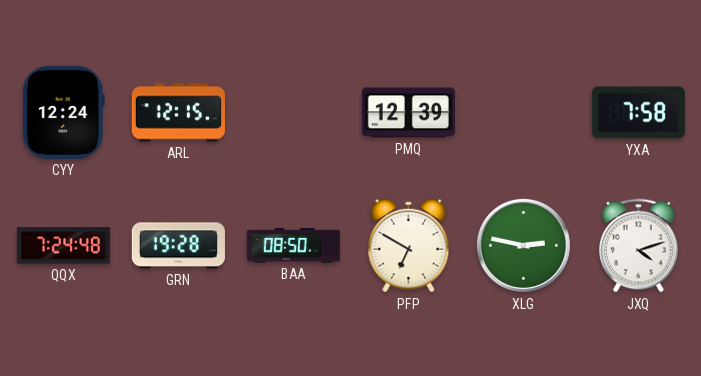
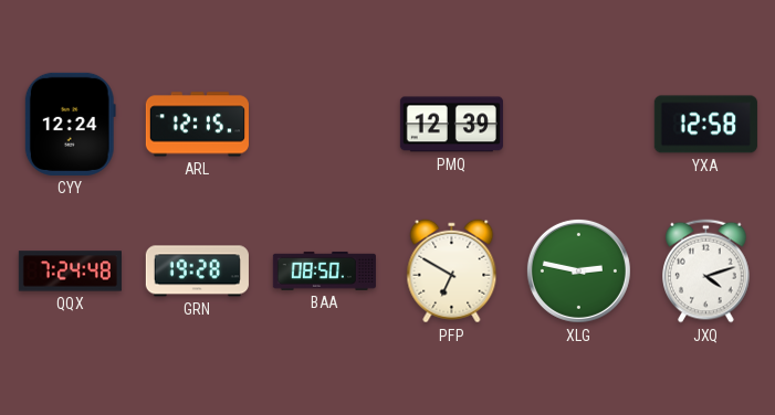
YXA: 7:58 -> 12:58
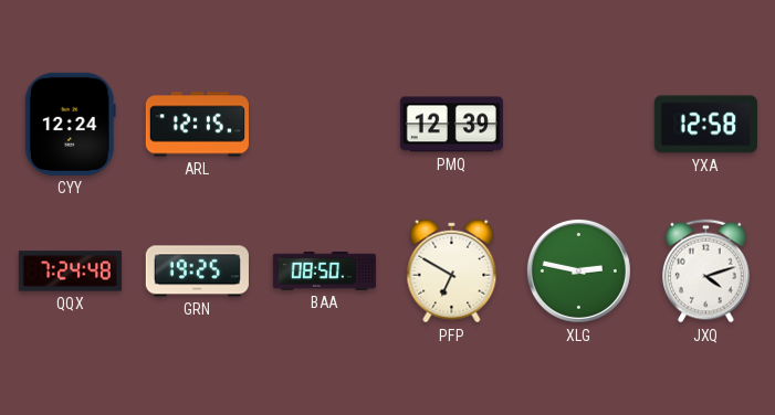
GRN: 19:28 -> 19:25
